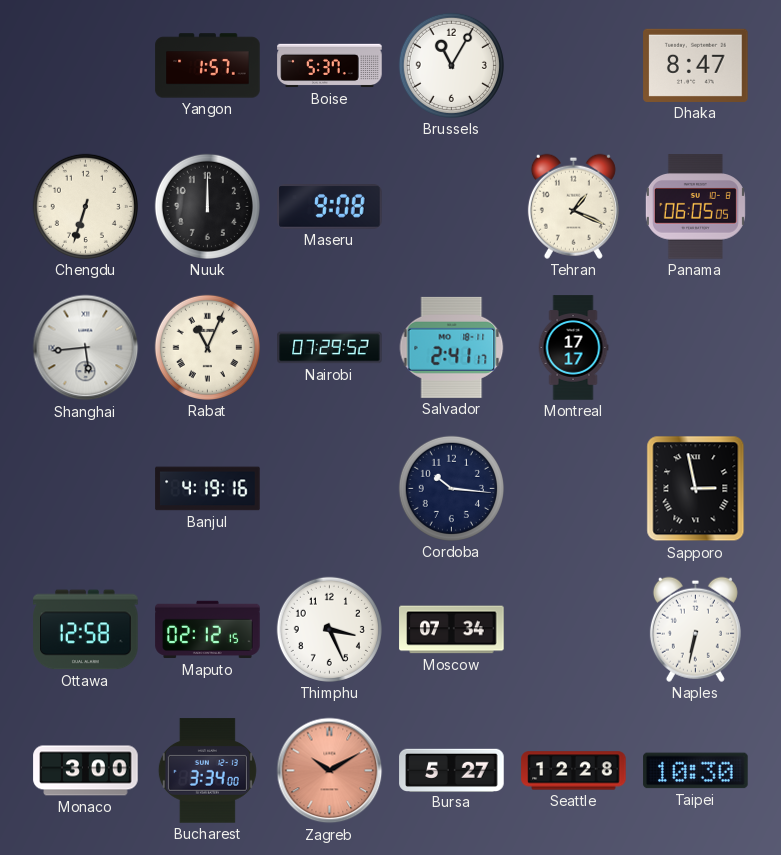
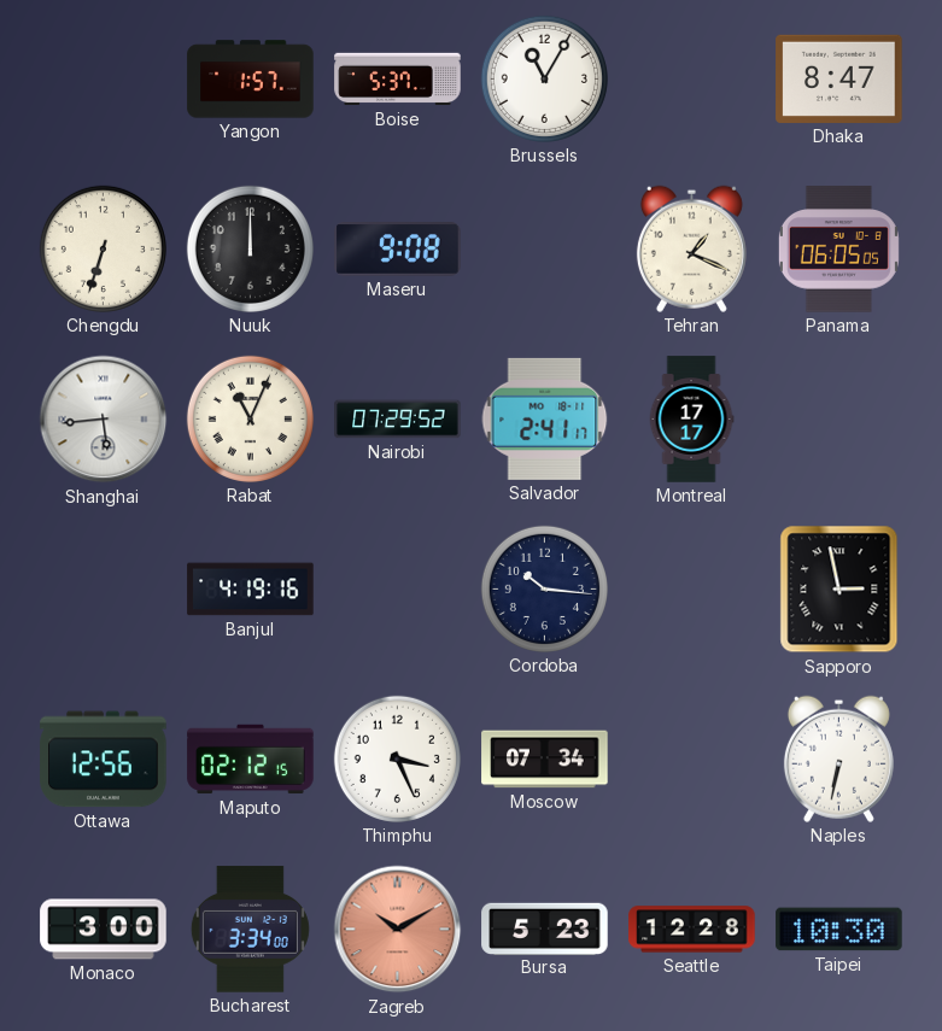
Ottawa: 12:58 -> 12:56
Bursa: 5:27 -> 5:23
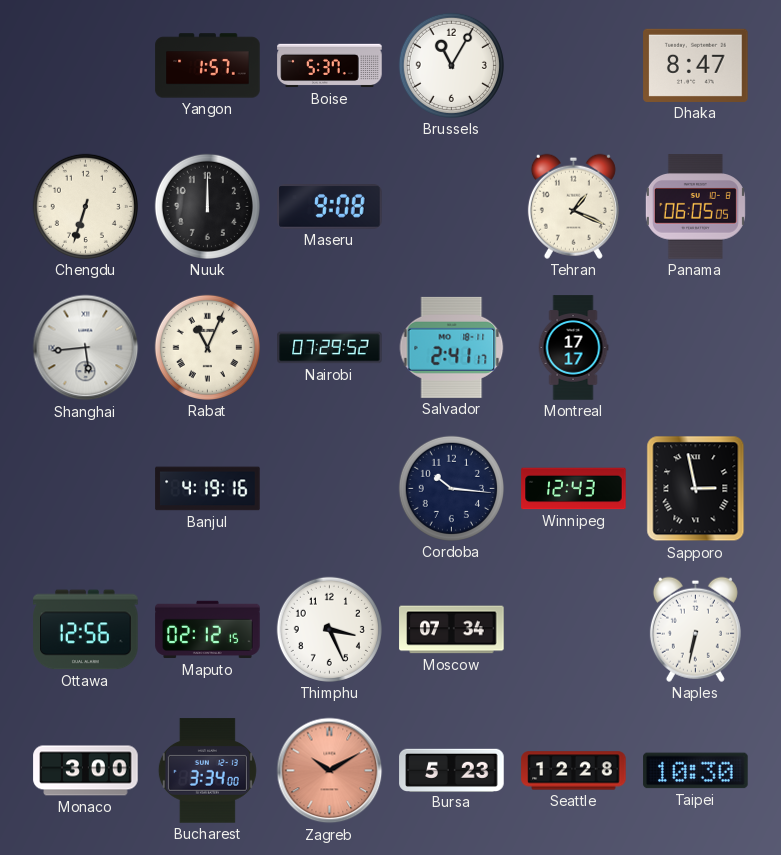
Winnipeg: none -> 12:43
